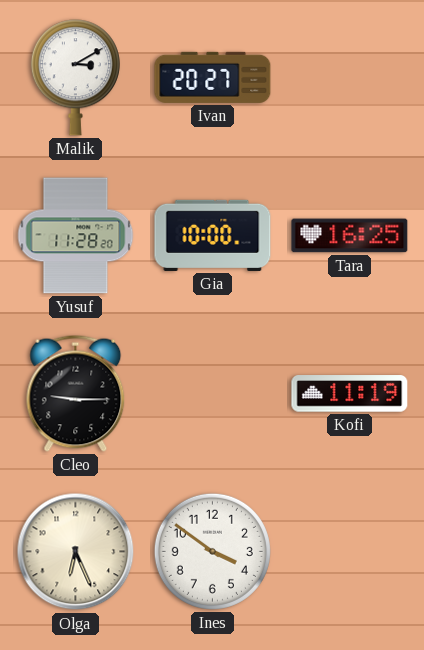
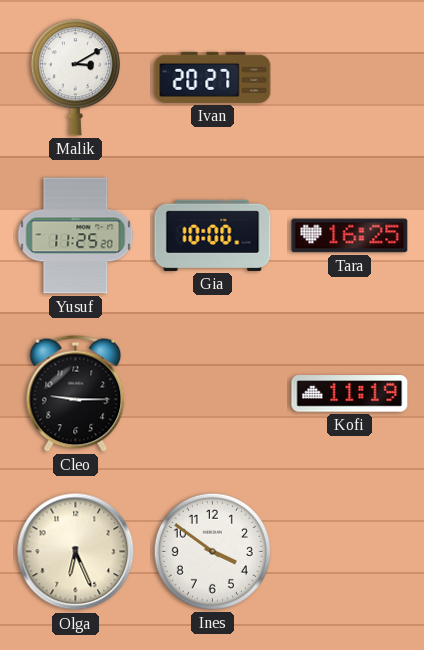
Yusuf: 11:28 -> 11:25
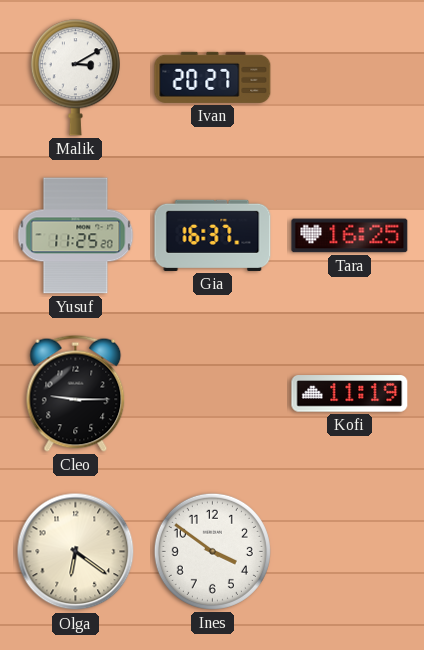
Gia: 10:00 -> 16:37
Olga: 6:26 -> 6:21
